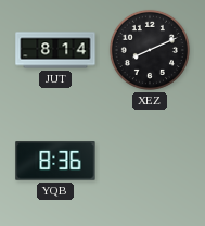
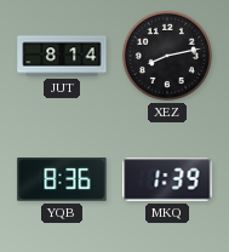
XEZ: 8:11 -> 8:13
MKQ: none -> 1:39
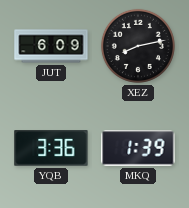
JUT: 8:14 -> 6:09
YQB: 8:36 -> 3:36
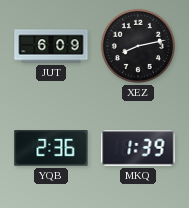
YQB: 3:36 -> 2:36
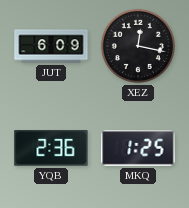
XEZ: 8:13 -> 12:17
MKQ: 1:39 -> 1:25
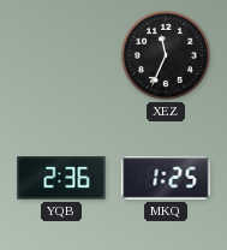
JUT: 6:09 -> none
XEZ: 12:17 -> 11:34
